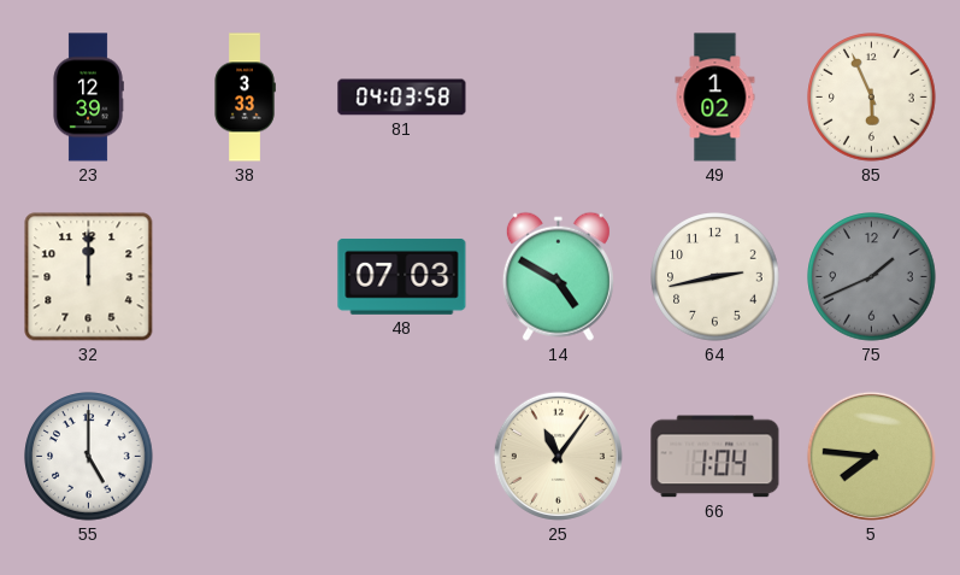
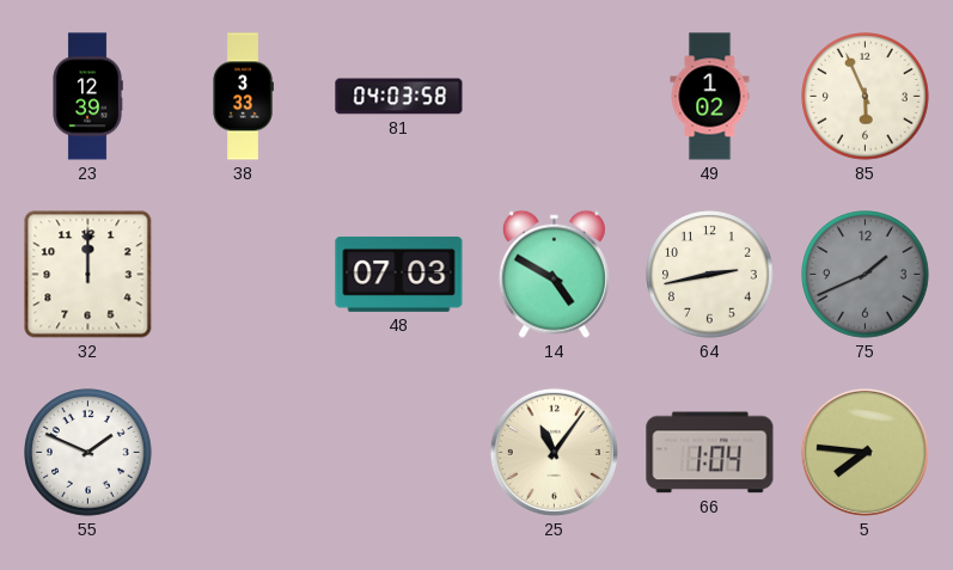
55: 5:00 -> 1:49
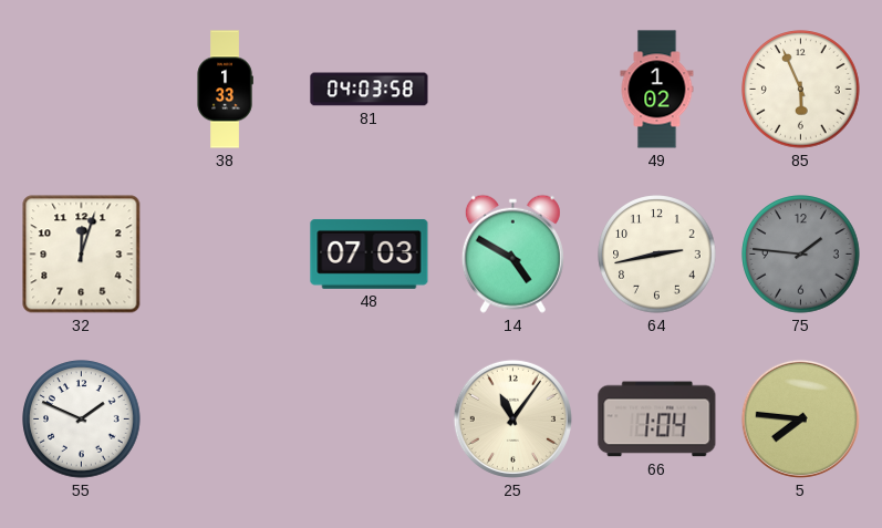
23: 12:39 -> none
38: 3:33 -> 1:33
32: 12:00 -> 12:03
75: 1:41 -> 1:46
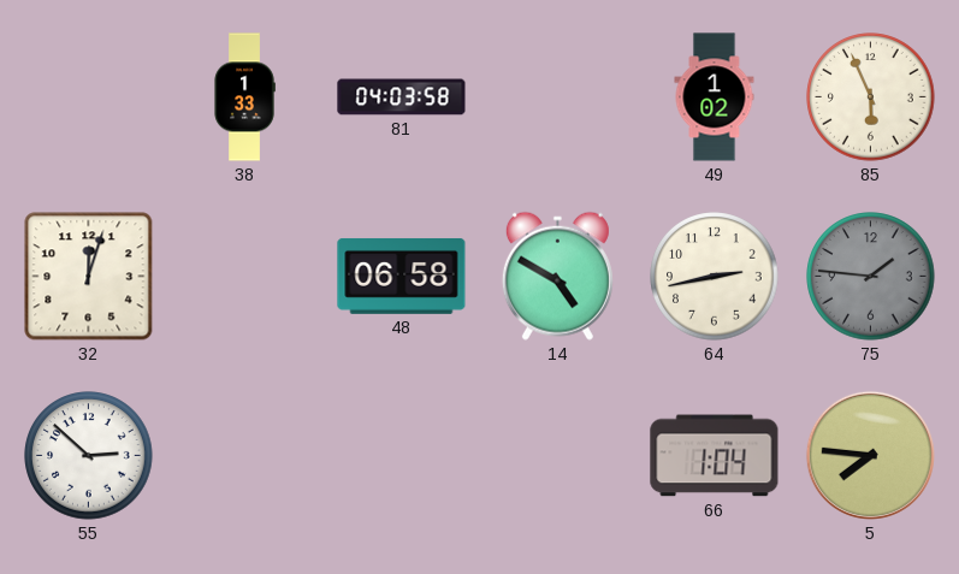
48: 07:03 -> 06:58
55: 1:49 -> 2:52
25: 11:06 -> none
